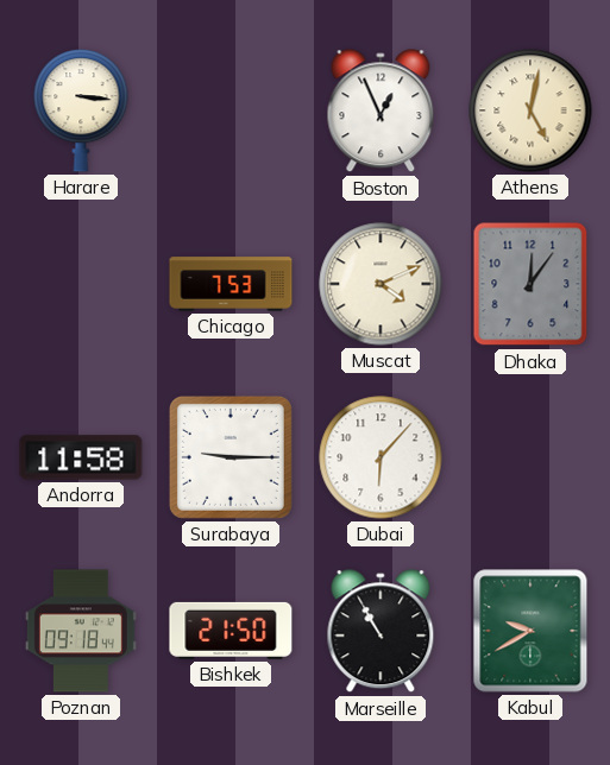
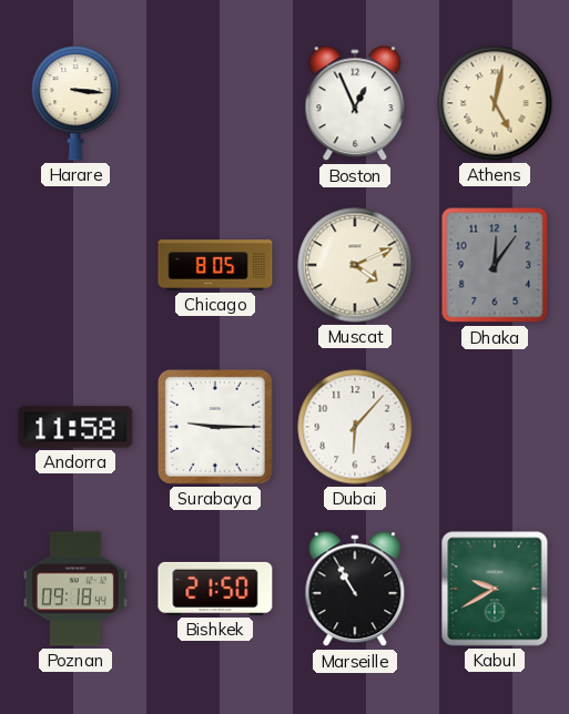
Chicago: 7:53 -> 8:05
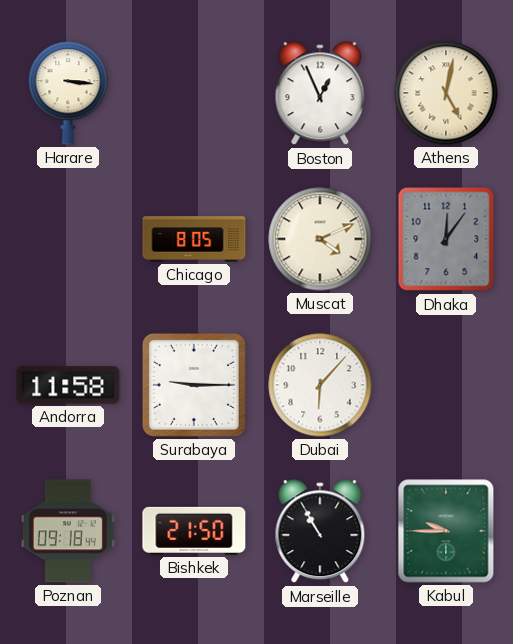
Kabul: 9:40 -> 9:45
